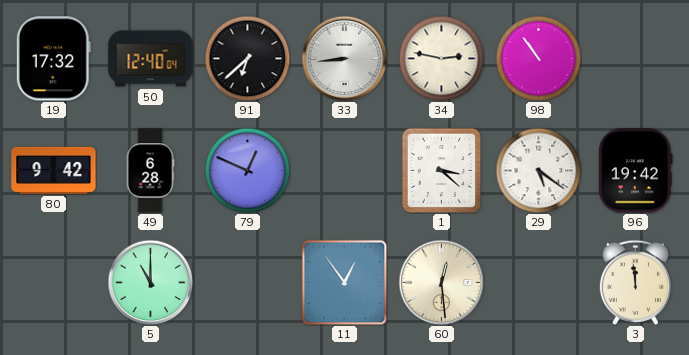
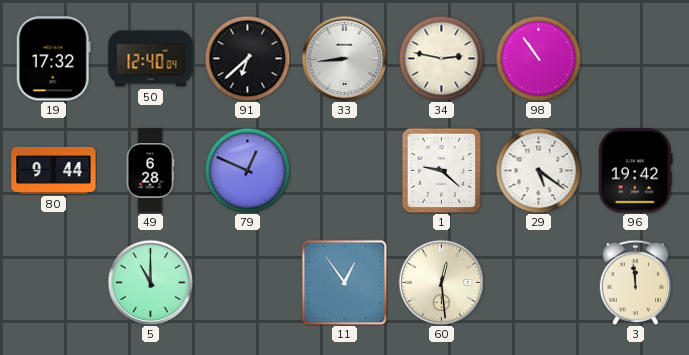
80: 9:42 -> 9:44
1: 3:22 -> 9:22
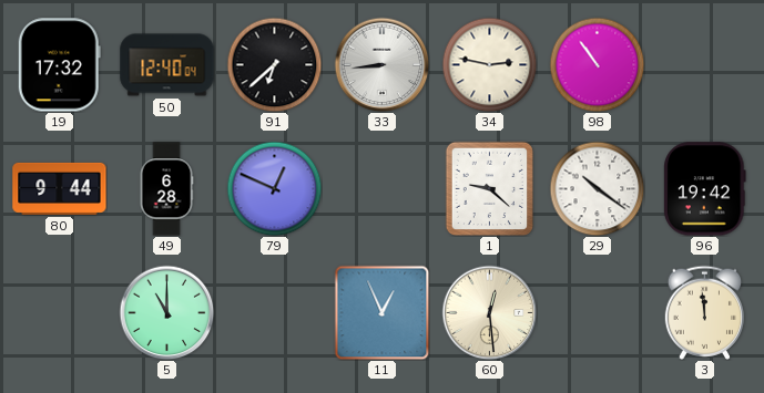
29: 5:21 -> 10:21
11: 12:54 -> 12:56
